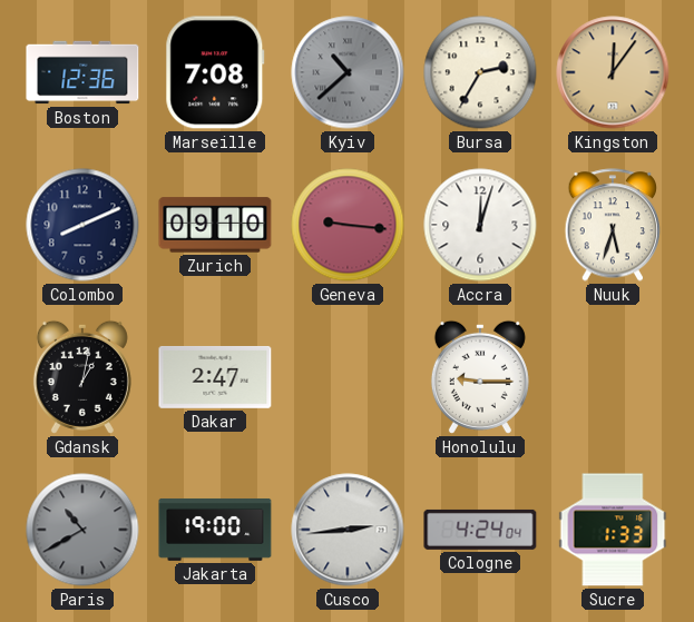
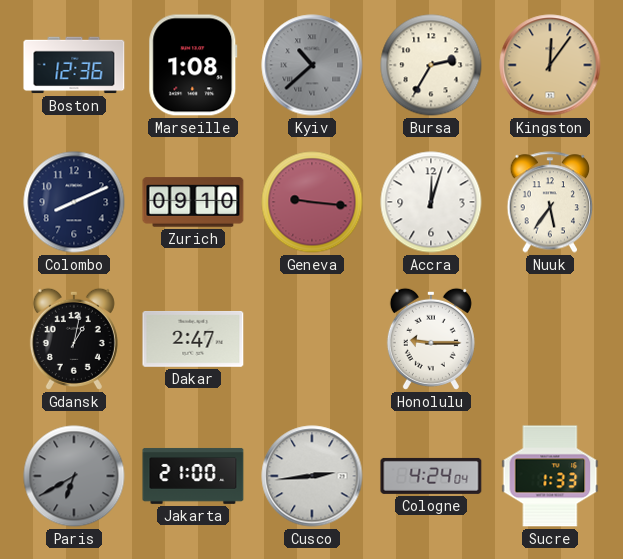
Marseille: 7:08 -> 1:08
Nuuk: 5:33 -> 5:36
Paris: 10:40 -> 6:40
Jakarta: 19:00 -> 21:00
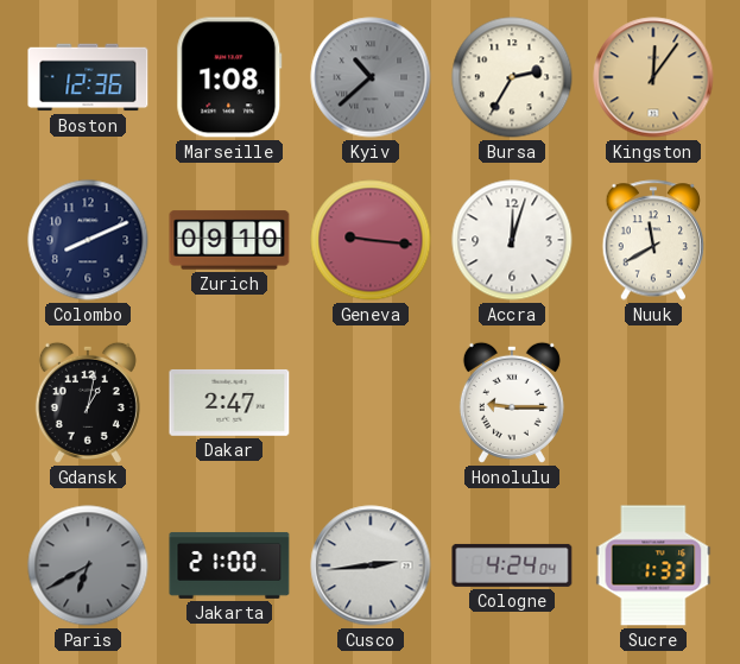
Nuuk: 5:36 -> 11:40
